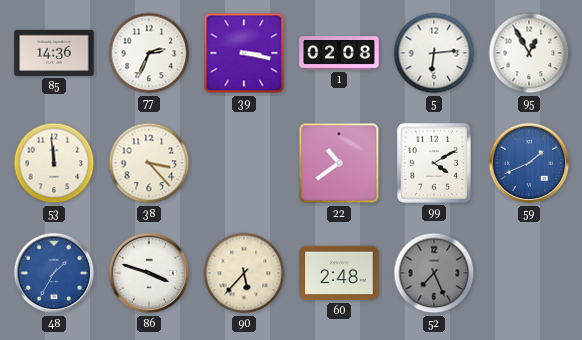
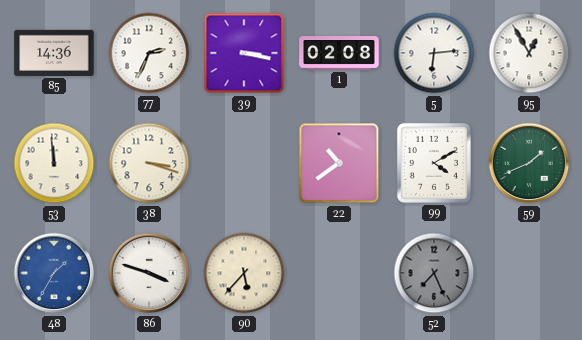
38: 3:23 -> 3:18
59 dial: blue -> green
60: 2:48 -> none
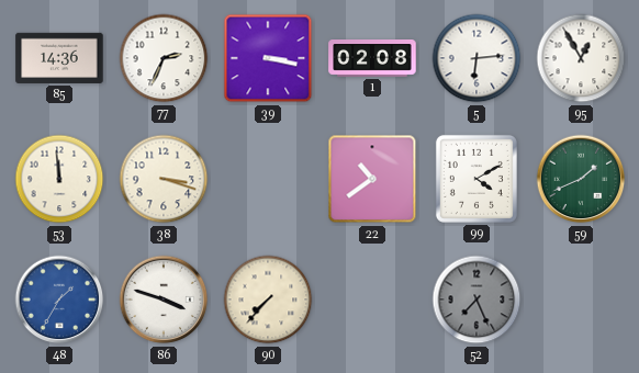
90: 5:37 -> 7:37
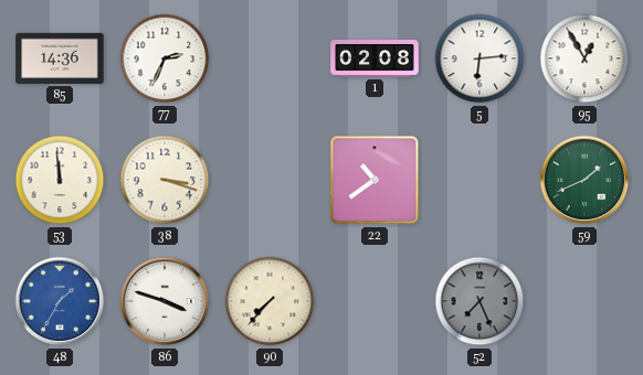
39: 3:17 -> none
99: 4:10 -> none
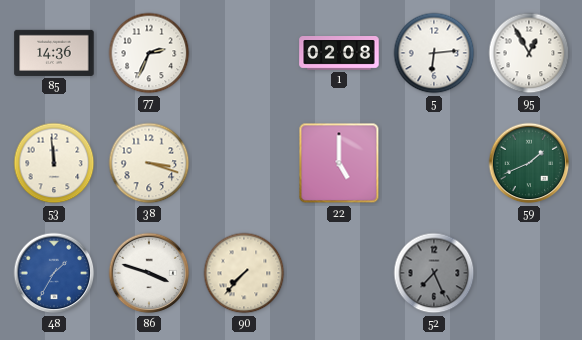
22: 10:39 -> 5:00
